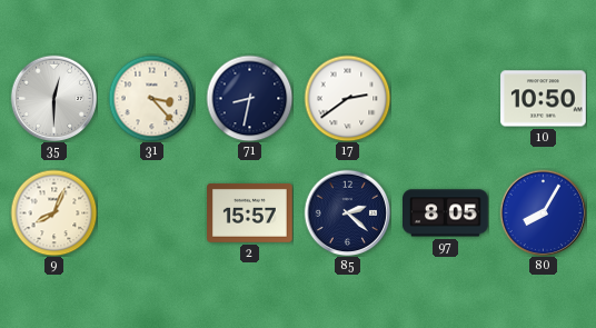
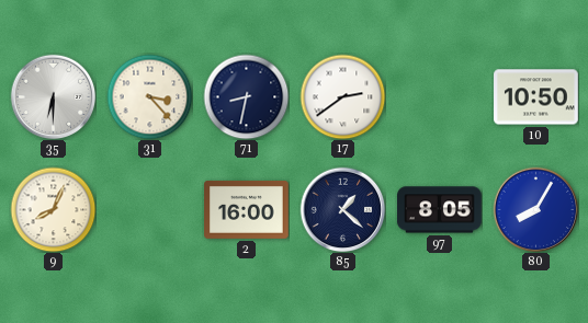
35: 12:30 -> 6:30
2: 15:57 -> 16:00
85: 2:22 -> 1:22
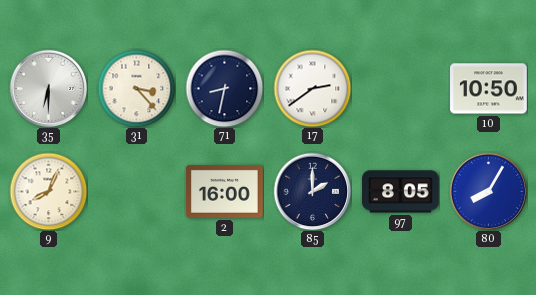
85: 1:22 -> 2:00
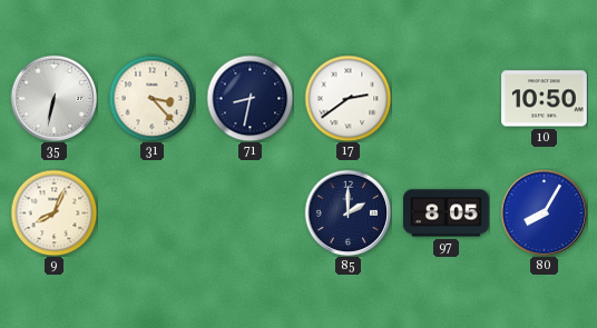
35: 6:30 -> 6:32
2: 16:00 -> none
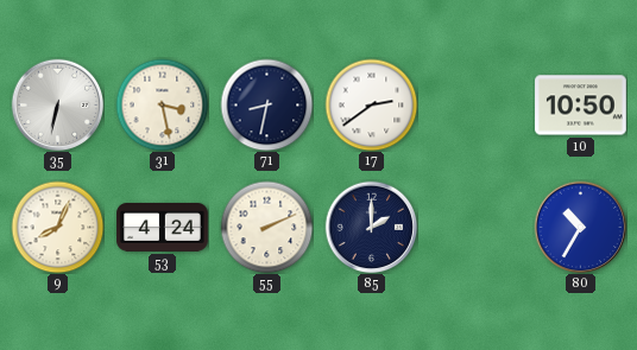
31: 3:23 -> 3:28
53: none -> 4:24
55: none -> 2:11
97: 8:05 -> none
80: 8:05 -> 10:35
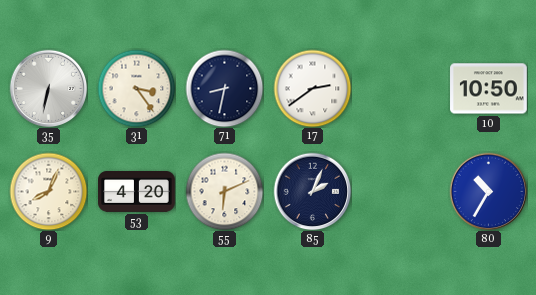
31: 3:28 -> 3:24
53: 4:24 -> 4:20
55: 2:11 -> 6:11
85: 2:00 -> 2:04
